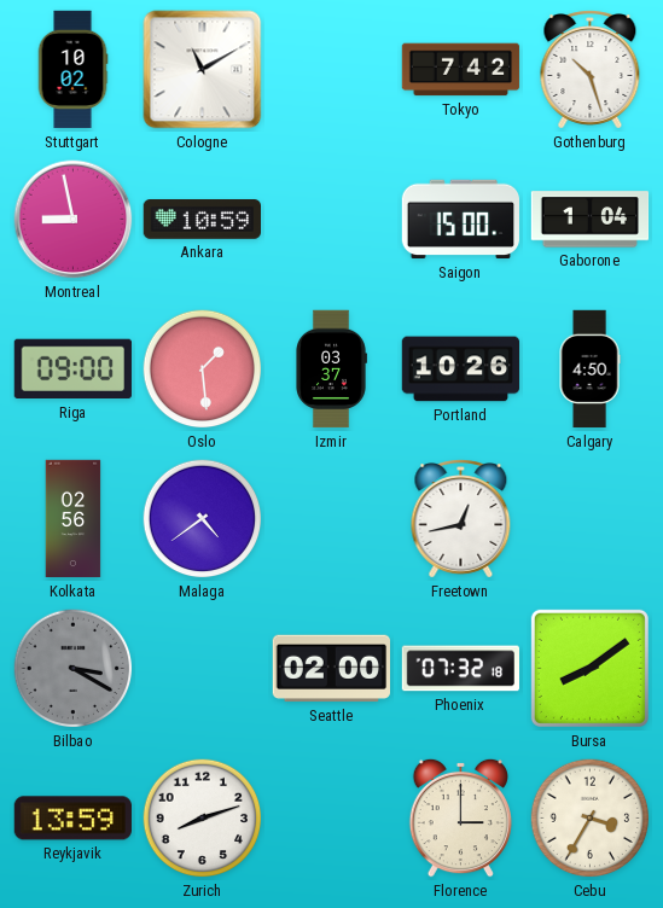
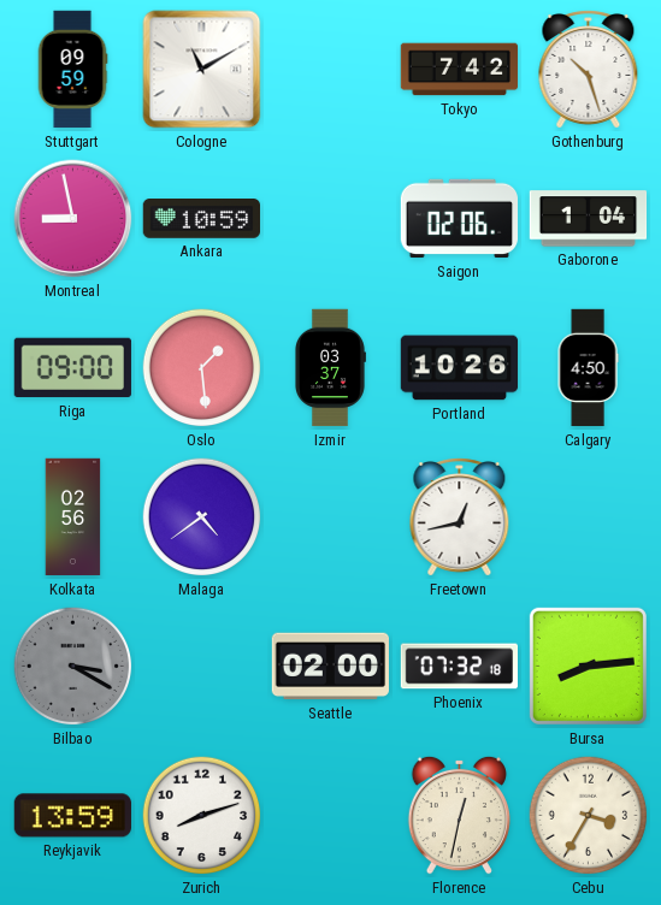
Stuttgart: 10:02 -> 09:59
Saigon: 15:00 -> 02:06
Bursa: 8:09 -> 8:14
Florence: 3:00 -> 12:32
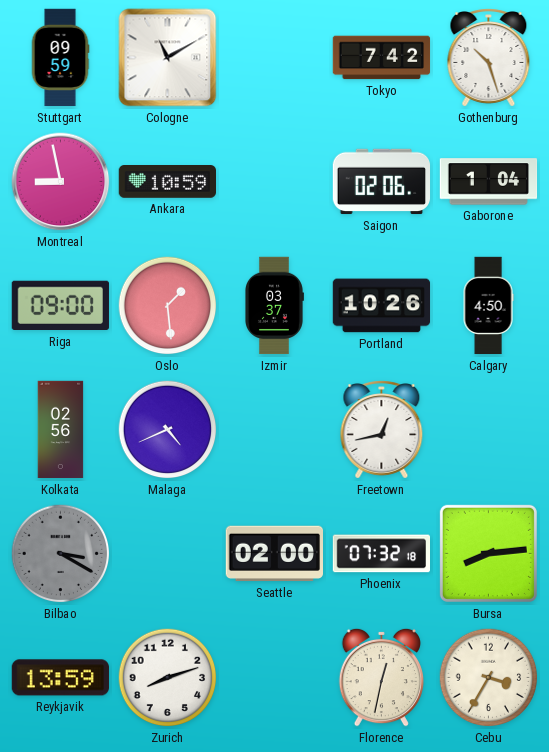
Malaga: 4:39 -> 4:41
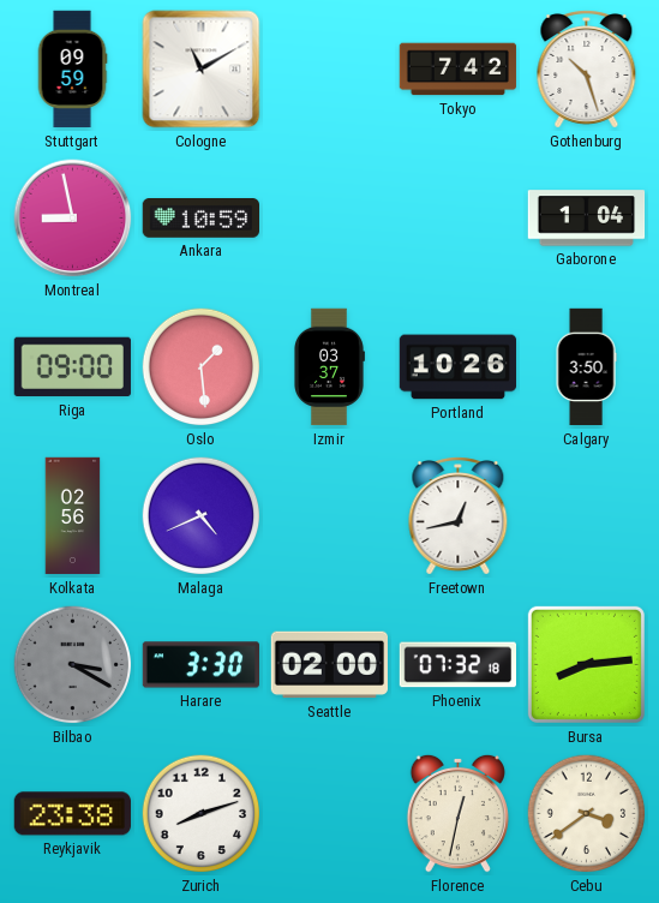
Saigon: 02:06 -> none
Calgary: 4:50 -> 3:50
Harare: none -> 3:30
Reykjavik: 13:59 -> 23:38
Cebu: 3:35 -> 3:39
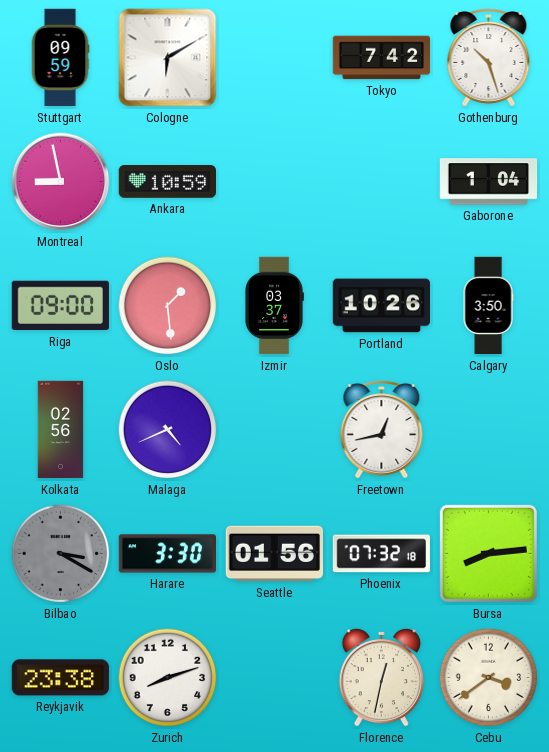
Cologne: 11:10 -> 6:10
Seattle: 02:00 -> 01:56
